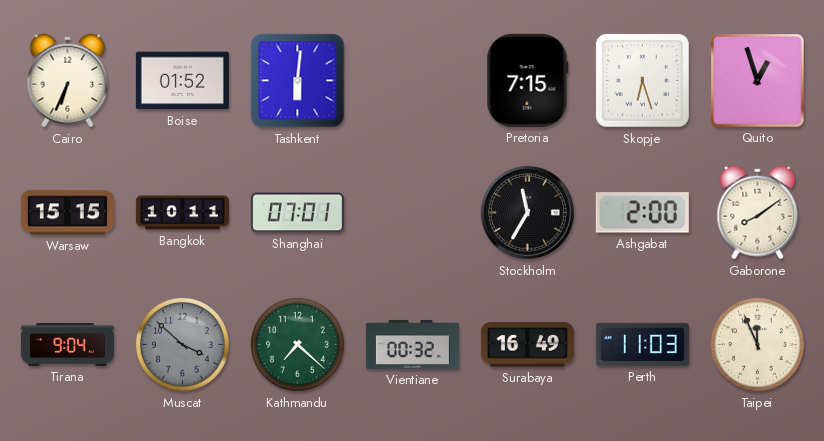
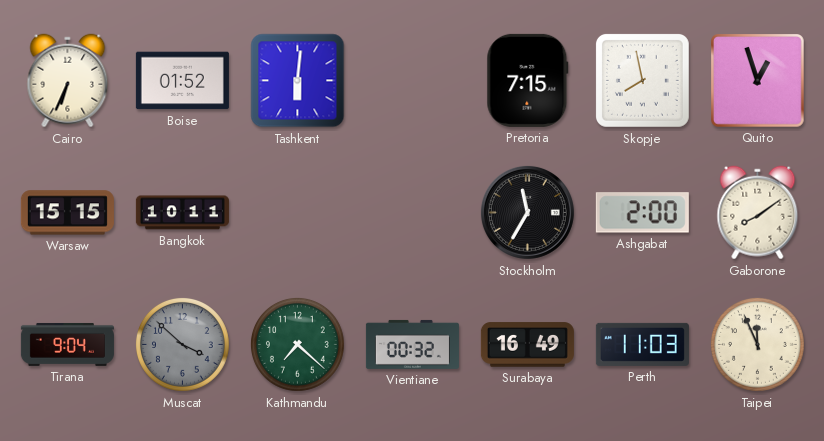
Skopje: 6:27 -> 7:58
Shanghai: 07:01 -> none
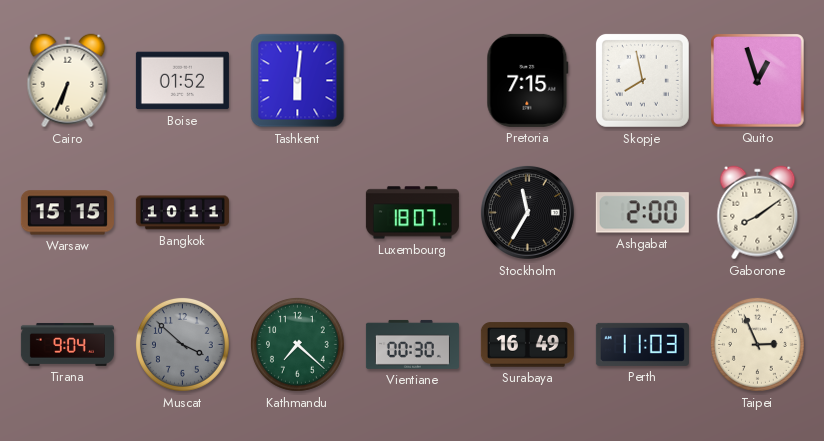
Luxembourg: none -> 18:07
Vientiane: 00:32 -> 00:30
Taipei: 11:56 -> 2:56
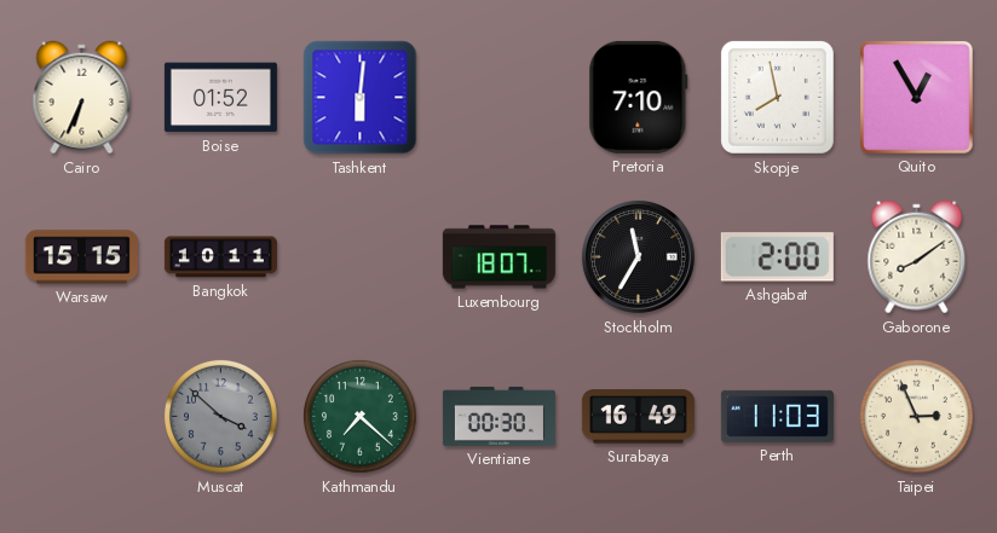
Pretoria: 7:15 -> 7:10
Quito: 12:57 -> 12:55
Tirana: 9:04 -> none
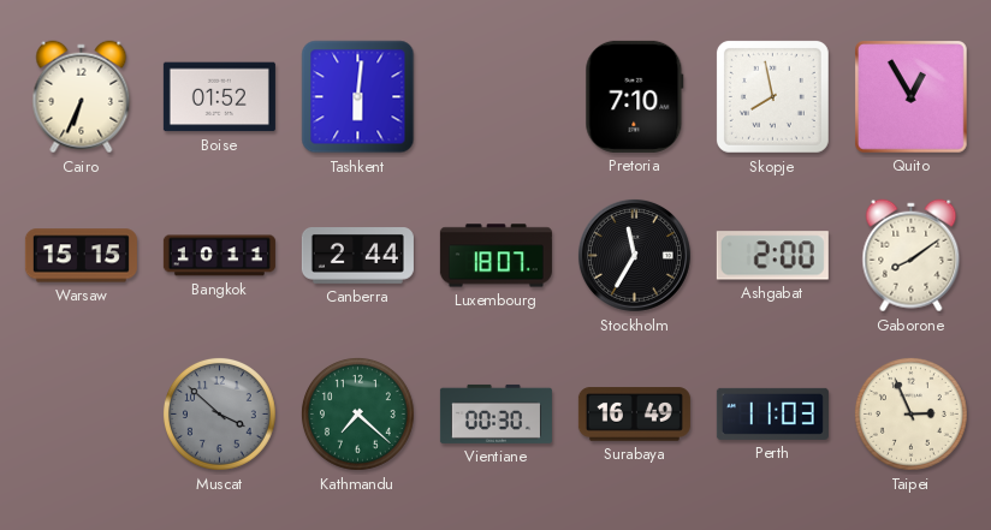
Canberra: none -> 2:44
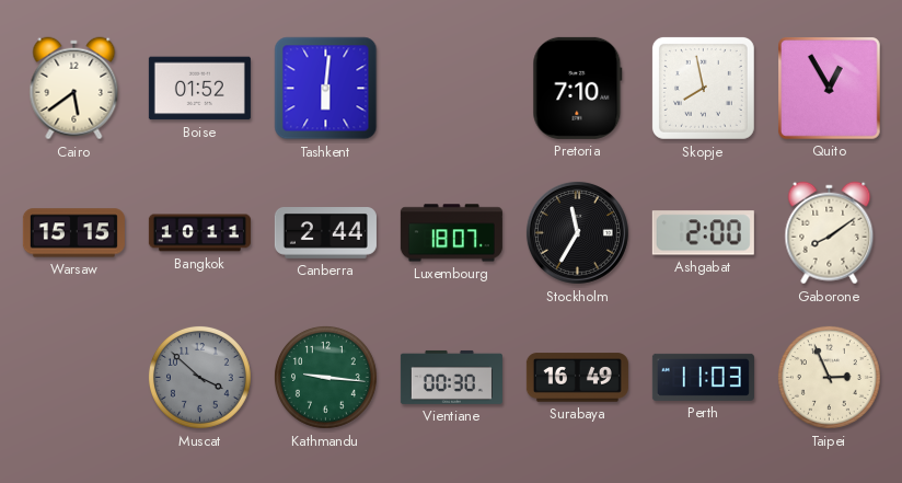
Cairo: 6:34 -> 5:39
Kathmandu: 7:22 -> 9:16
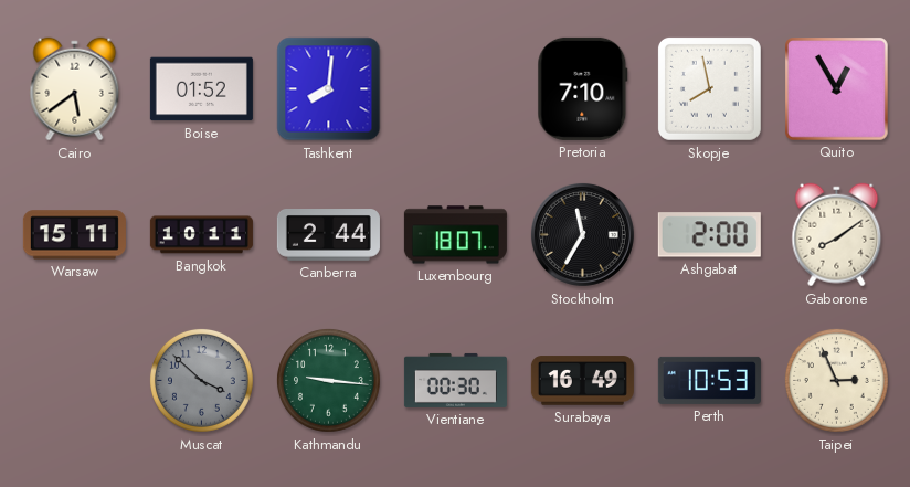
Tashkent: 6:01 -> 8:01
Warsaw: 15:15 -> 15:11
Perth: 11:03 -> 10:53
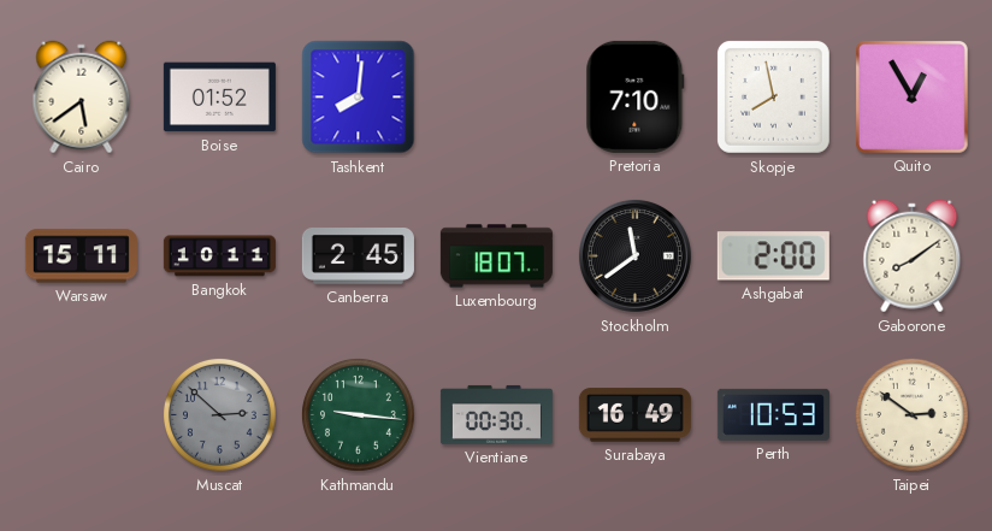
Canberra: 2:44 -> 2:45
Stockholm: 11:35 -> 11:39
Muscat: 3:52 -> 2:52
Taipei: 2:56 -> 2:51
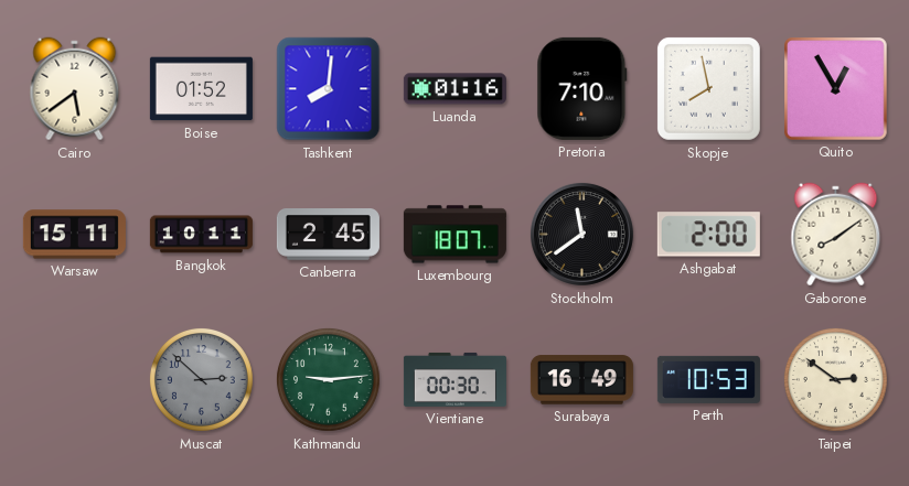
Luanda: none -> 01:16
Kathmandu: 9:16 -> 9:14
